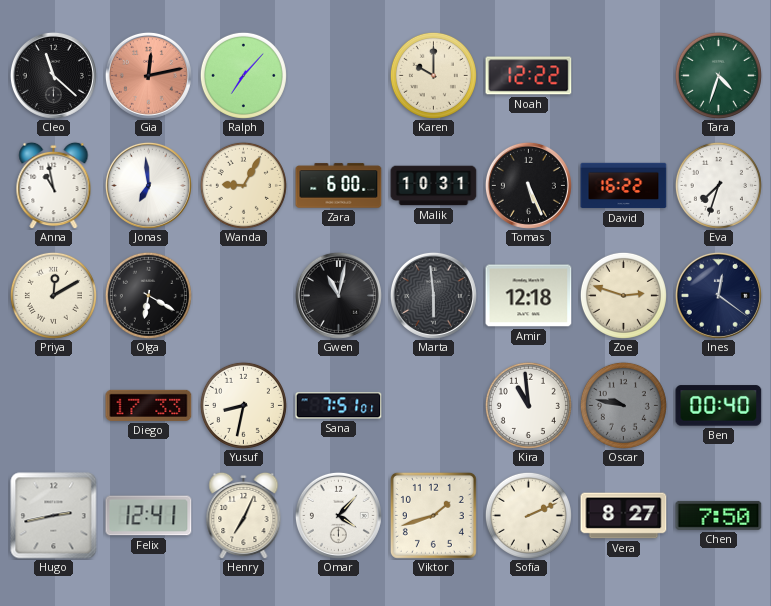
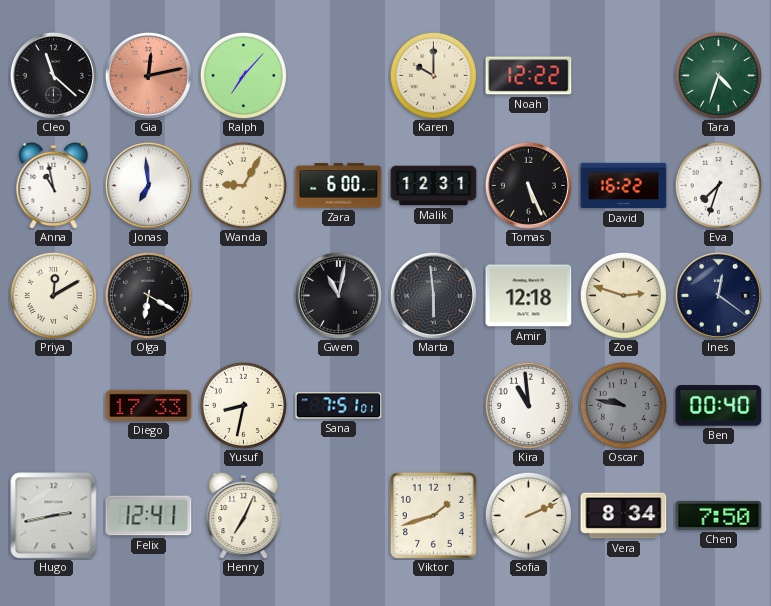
Malik: 10:31 -> 12:31
Omar: 4:07 -> none
Vera: 8:27 -> 8:34
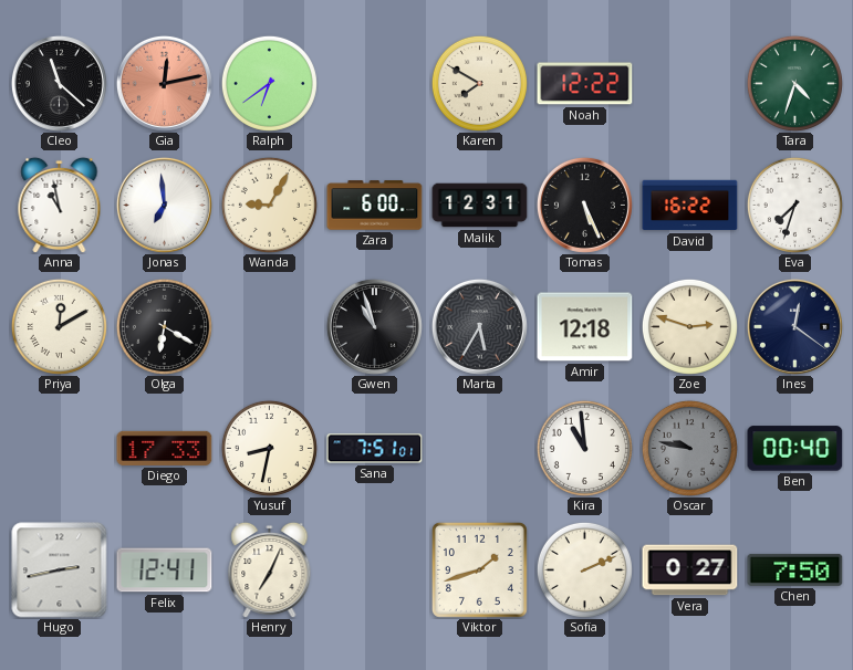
Ralph: 7:07 -> 6:39
Karen: 10:00 -> 7:50
Gwen: 11:02 -> 10:57
Marta: 5:59 -> 5:35
Vera: 8:34 -> 0:27
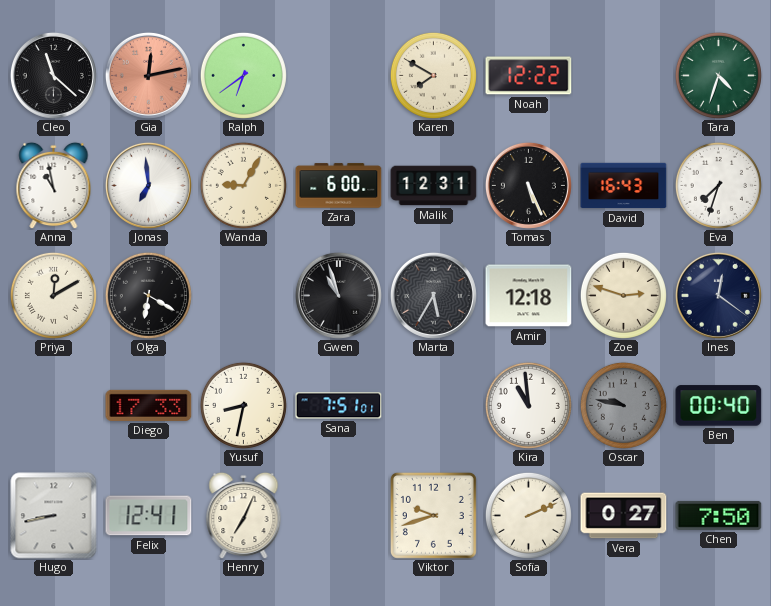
David: 16:22 -> 16:43
Hugo: 2:43 -> 8:43
Viktor: 1:42 -> 9:42
